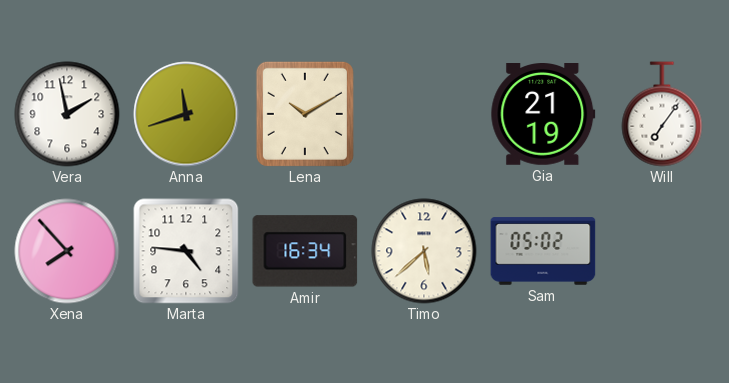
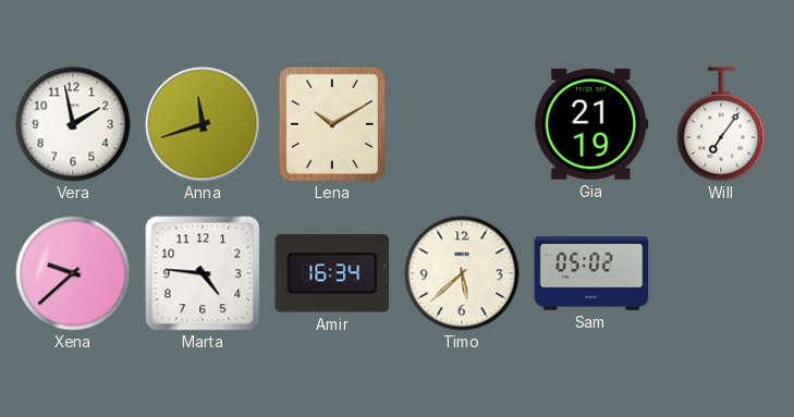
Xena: 7:53 -> 9:38
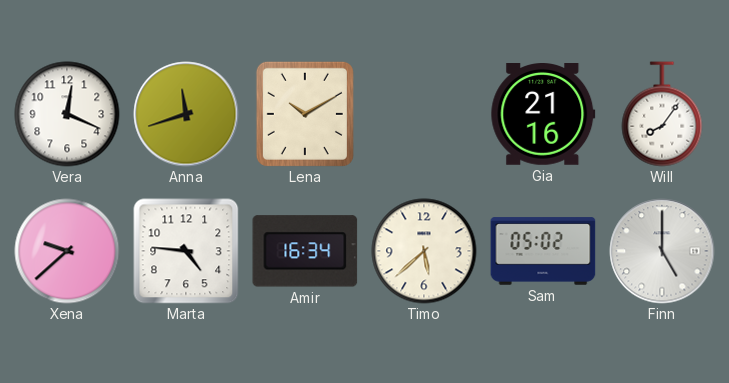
Vera: 1:58 -> 12:19
Gia: 21:19 -> 21:16
Will: 7:06 -> 8:06
Finn: none -> 5:00
